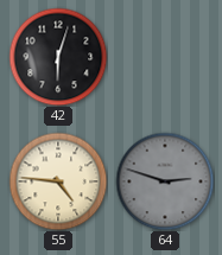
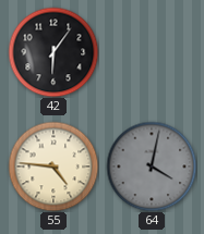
42: 6:03 -> 6:06
64: 2:48 -> 4:02
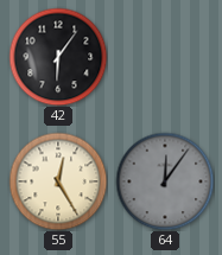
55: 4:46 -> 12:25
64: 4:02 -> 12:06
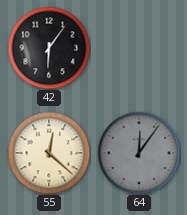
55: 12:25 -> 12:22
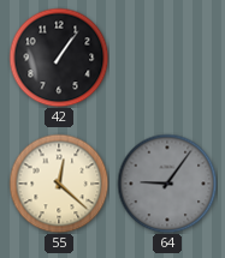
42: 6:06 -> 1:06
64: 12:06 -> 9:06
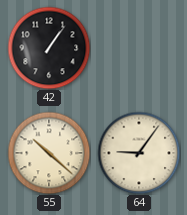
55: 12:22 -> 10:22
64 dial: grey -> cream
